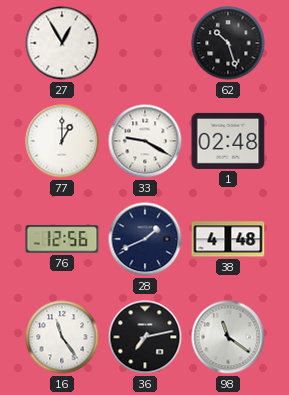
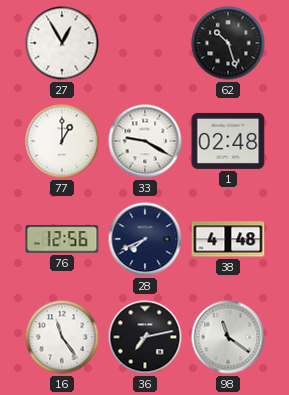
28: 1:41 -> 7:41
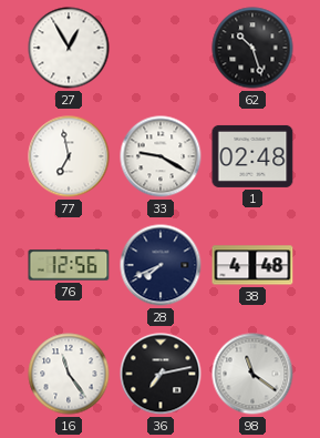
77: 1:00 -> 6:58
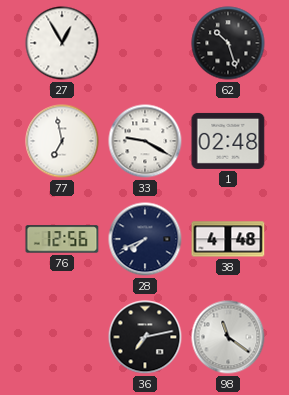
16: 11:24 -> none
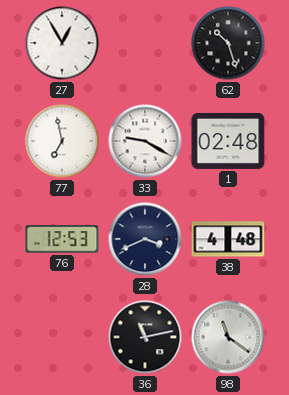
76: 12:56 -> 12:53
28: 7:41 -> 3:41
36: 7:13 -> 11:13
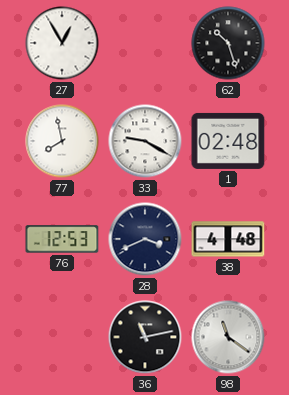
77: 6:58 -> 7:58
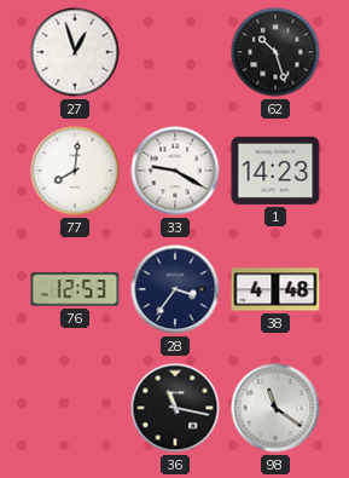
27: 12:55 -> 12:57
77: 7:58 -> 8:01
1: 02:48 -> 14:23
28: 3:41 -> 3:36
36: 11:13 -> 11:17
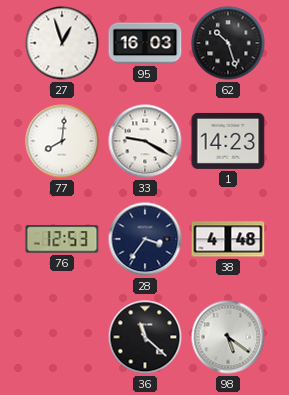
95: none -> 16:03
36: 11:17 -> 11:22
98: 11:21 -> 5:21
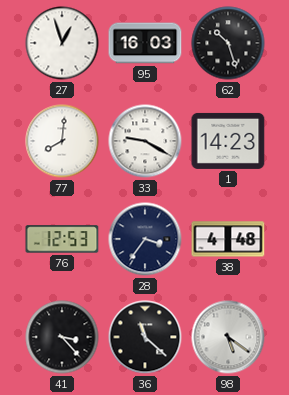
41: none -> 3:23
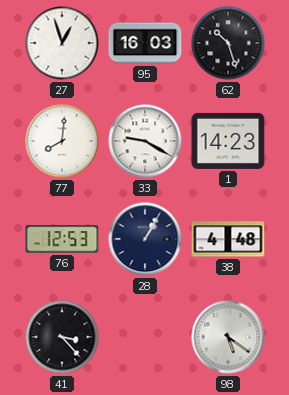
28: 3:36 -> 1:05
36: 11:22 -> none
